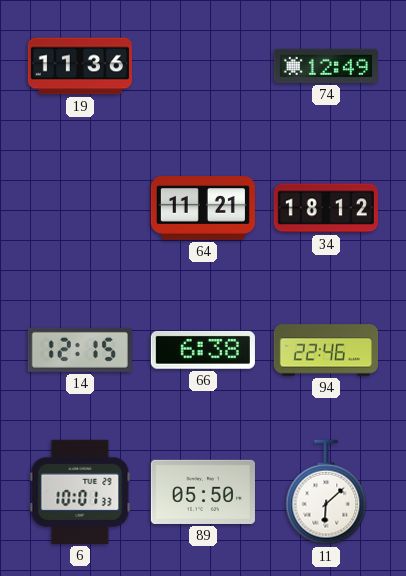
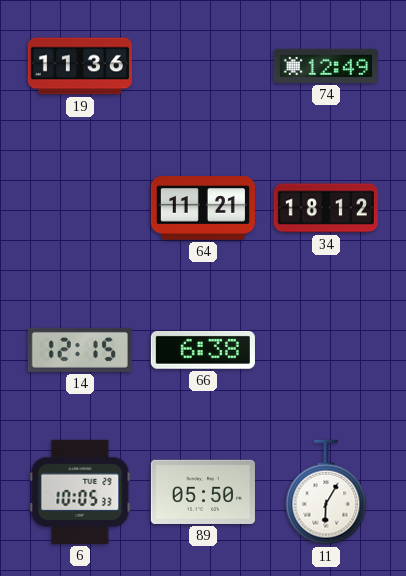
94: 22:46 -> none
6: 10:01 -> 10:05
11: 6:08 -> 6:05
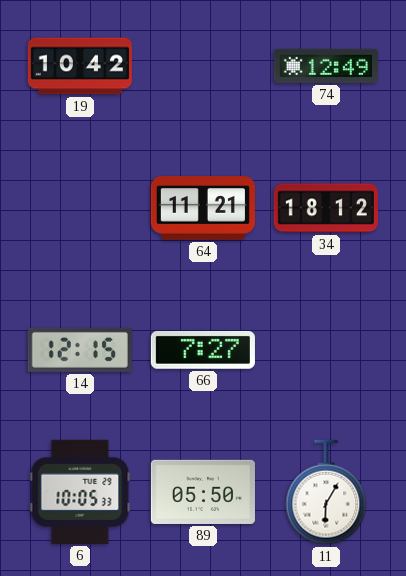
19: 11:36 -> 10:42
66: 6:38 -> 7:27
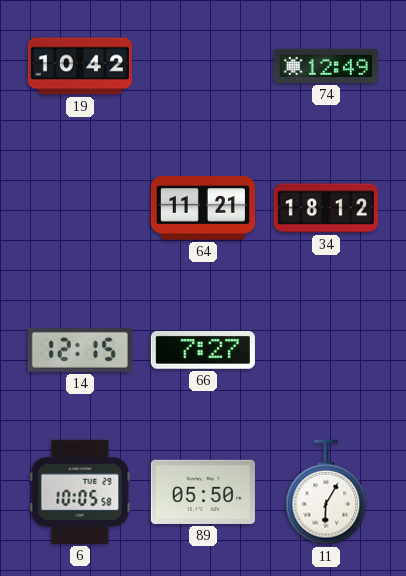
6: 10:05:33 -> 10:05:58
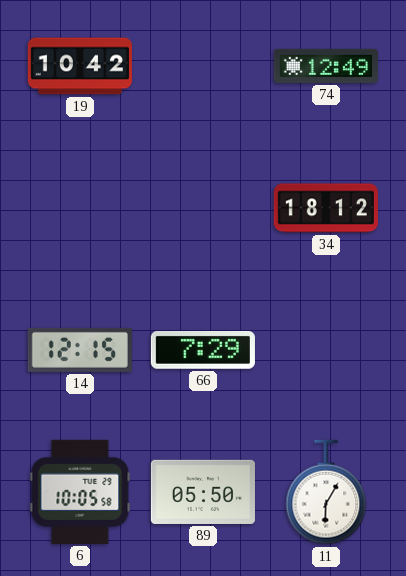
64: 11:21 -> none
66: 7:27 -> 7:29
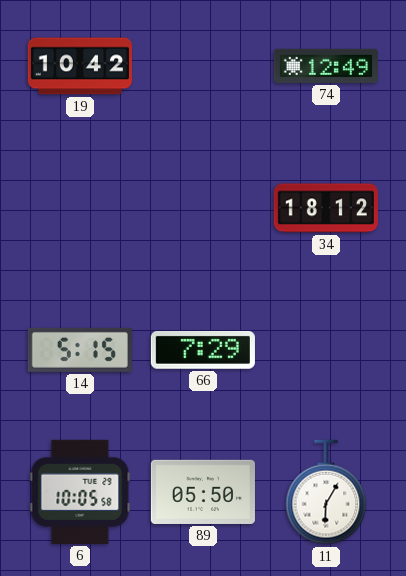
14: 12:15 -> 5:15
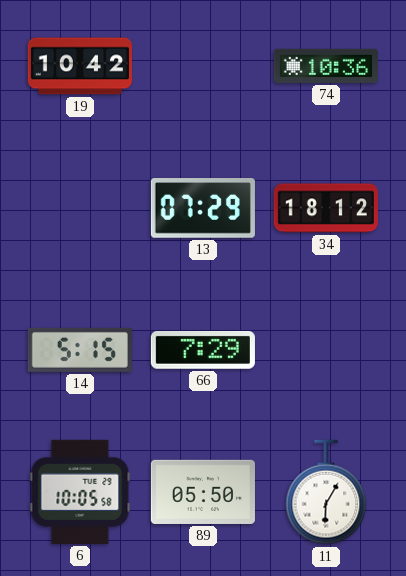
74: 12:49 -> 10:36
13: none -> 07:29
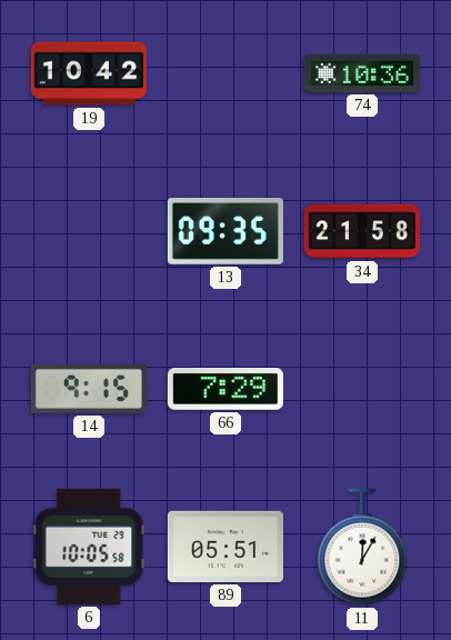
13: 07:29 -> 09:35
34: 18:12 -> 21:58
14: 5:15 -> 9:15
89: 05:50 -> 05:51
11: 6:05 -> 12:05
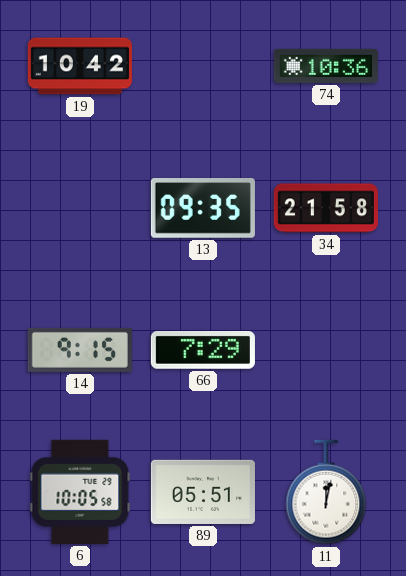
11: 12:05 -> 12:02
